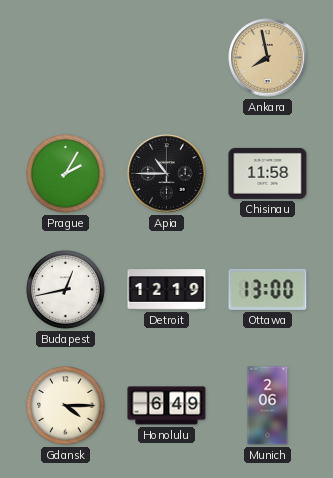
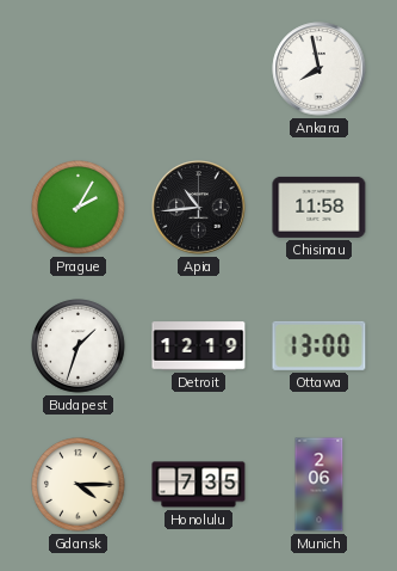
Ankara dial: champagne -> white
Apia: 10:45 -> 10:44
Budapest: 12:43 -> 1:33
Honolulu: 6:49 -> 7:35
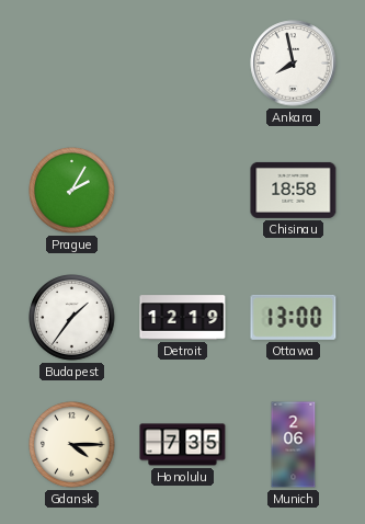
Apia: 10:44 -> none
Chisinau: 11:58 -> 18:58
Budapest: 1:33 -> 1:36
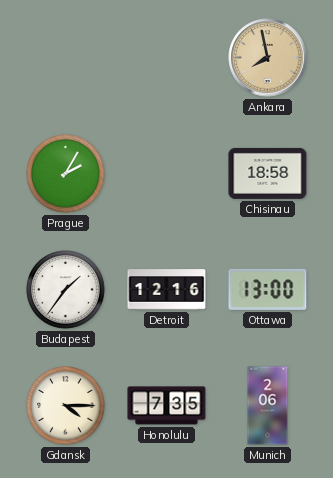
Ankara dial: white -> champagne
Detroit: 12:19 -> 12:16
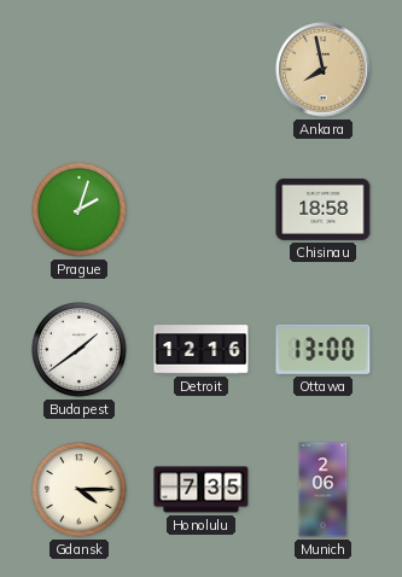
Prague: 2:05 -> 2:03
Budapest: 1:36 -> 1:39
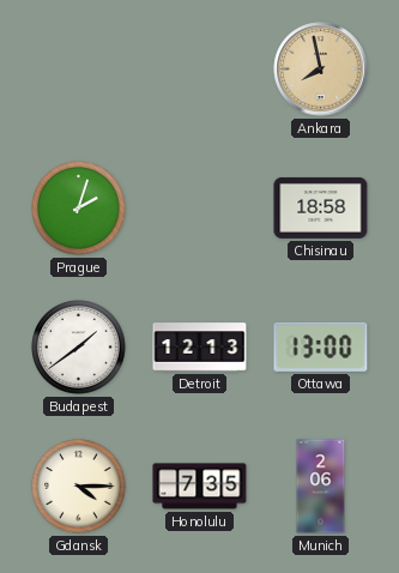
Detroit: 12:16 -> 12:13
